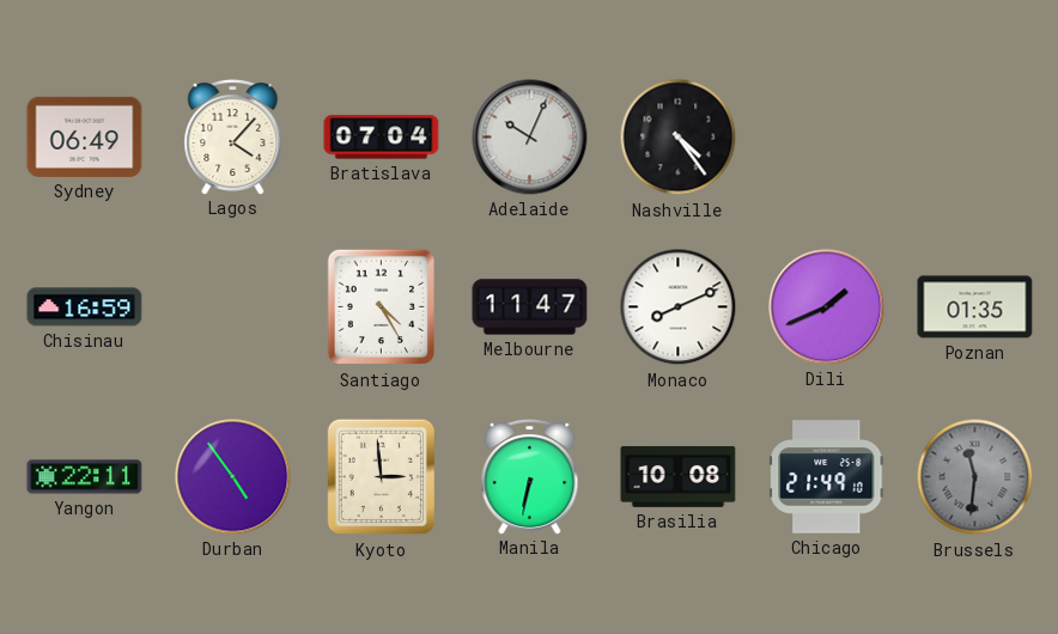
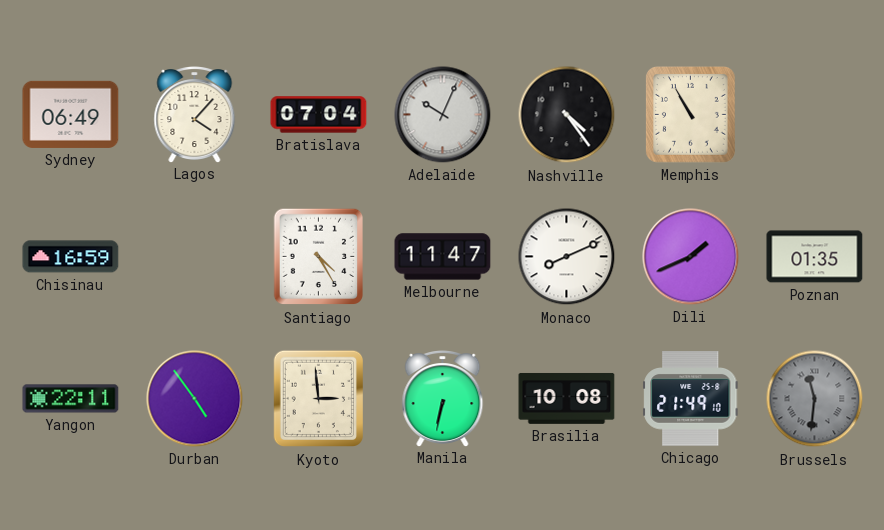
Memphis: none -> 10:55
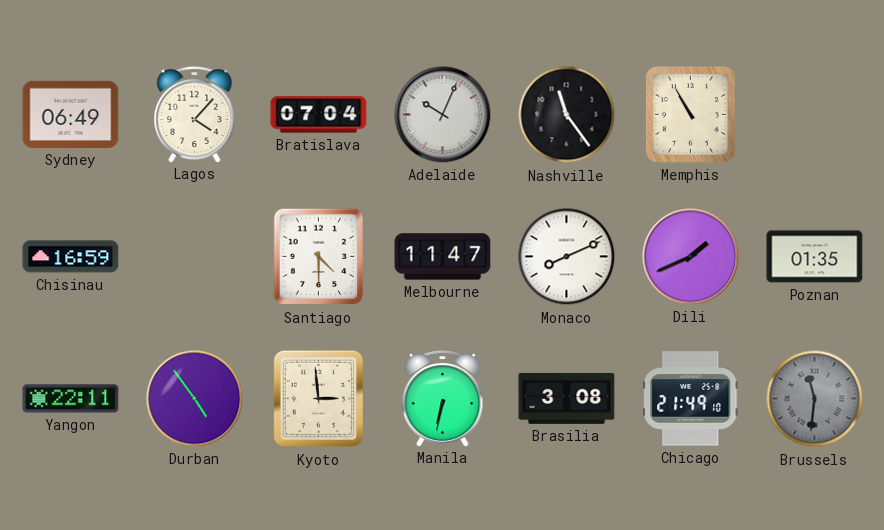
Nashville: 4:24 -> 11:24
Santiago: 4:25 -> 4:30
Brasilia: 10:08 -> 3:08
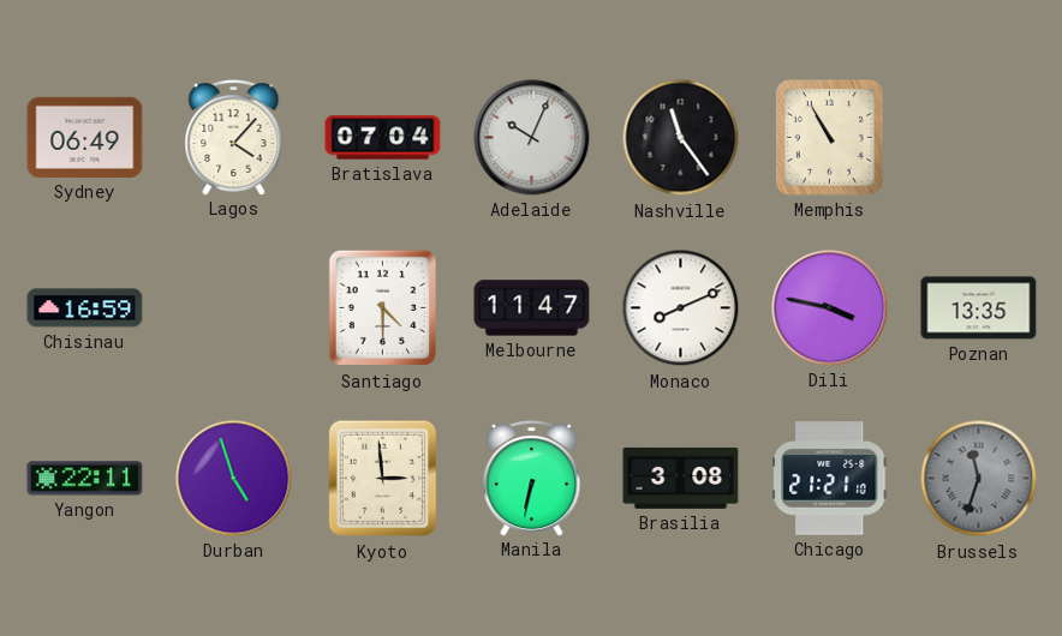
Dili: 1:41 -> 3:47
Poznan: 01:35 -> 13:35
Durban: 4:54 -> 4:57
Chicago: 21:49 -> 21:21
Brussels: 11:31 -> 11:33
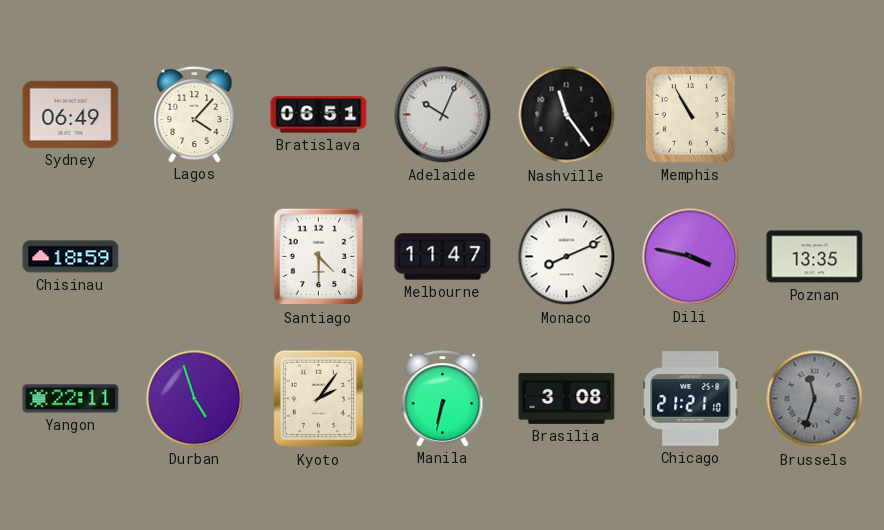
Bratislava: 07:04 -> 06:51
Chisinau: 16:59 -> 18:59
Kyoto: 2:59 -> 2:06
